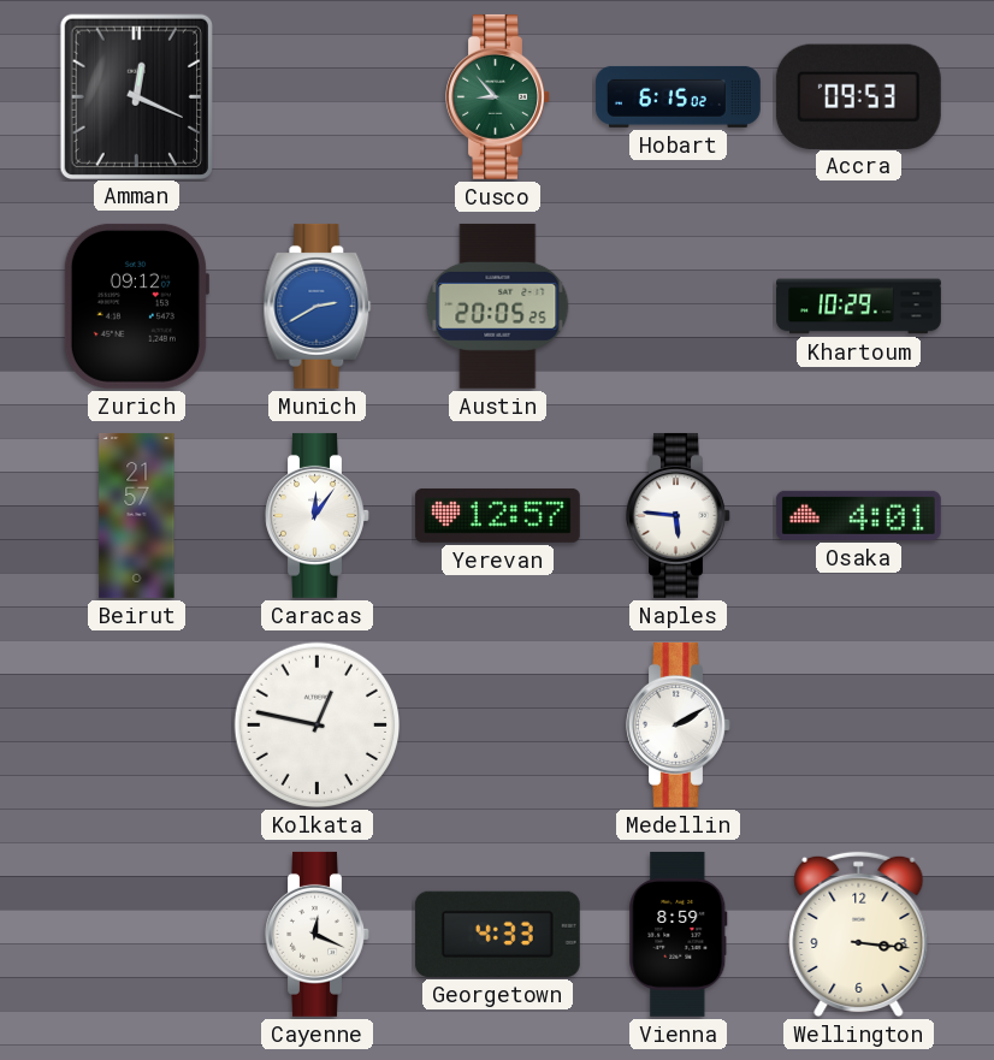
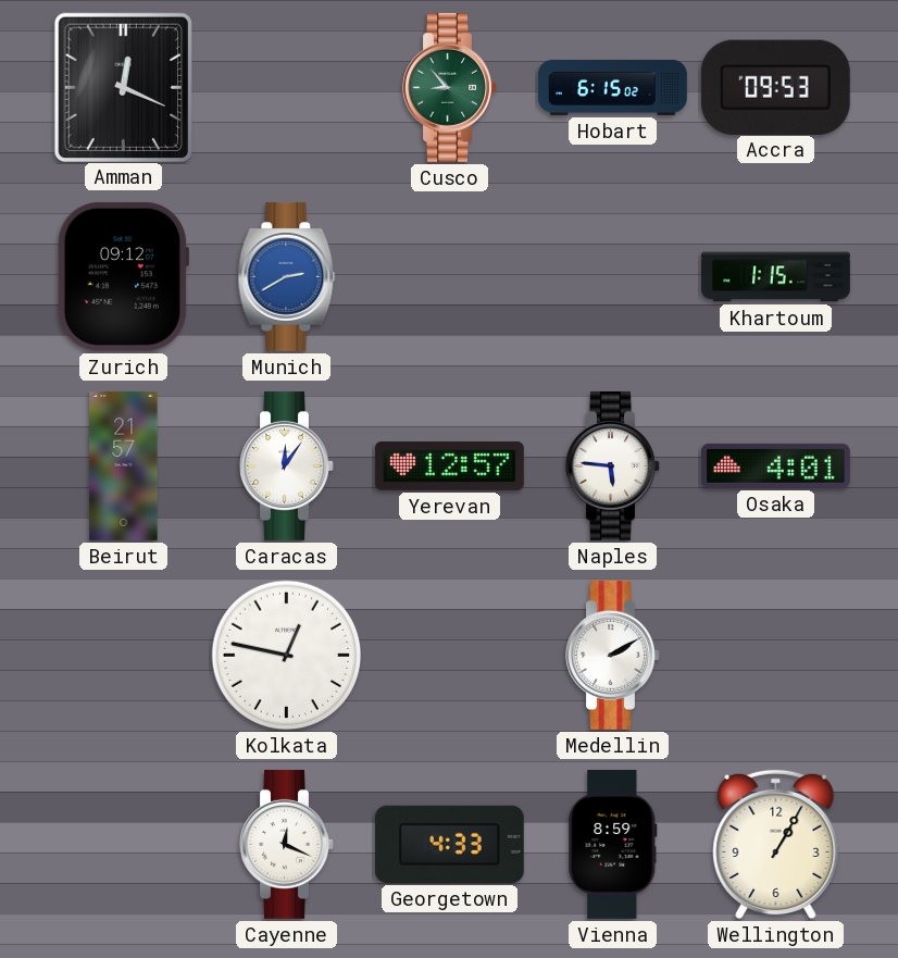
Austin: 20:05 -> none
Khartoum: 10:29 -> 1:15
Wellington: 3:16 -> 1:05
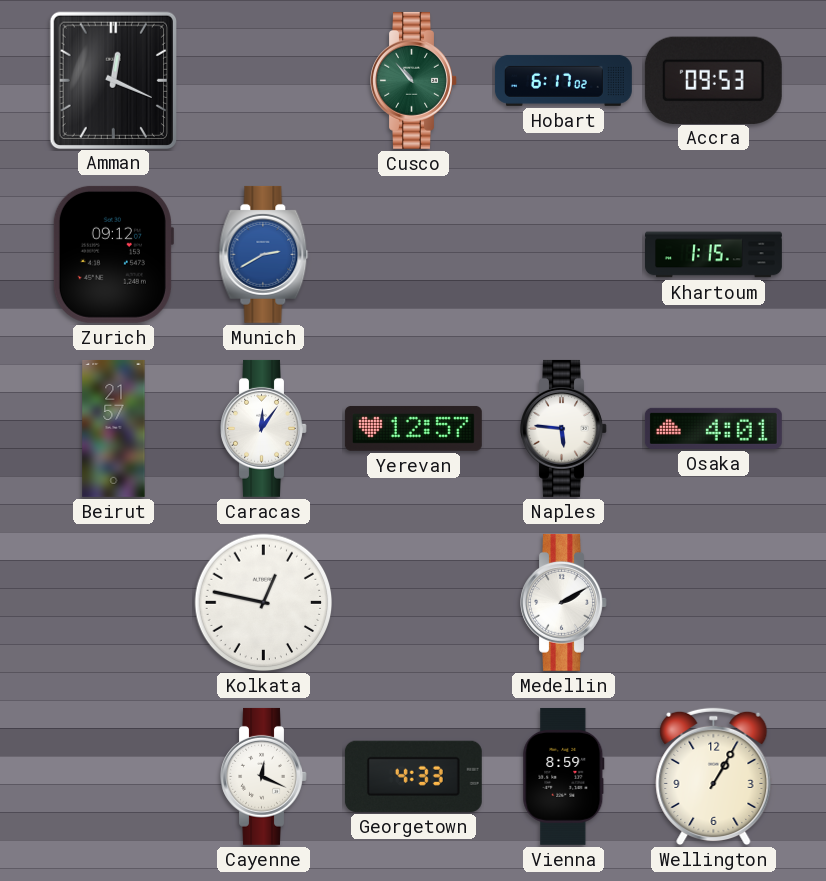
Cusco: 8:53 -> 10:53
Hobart: 6:15 -> 6:17
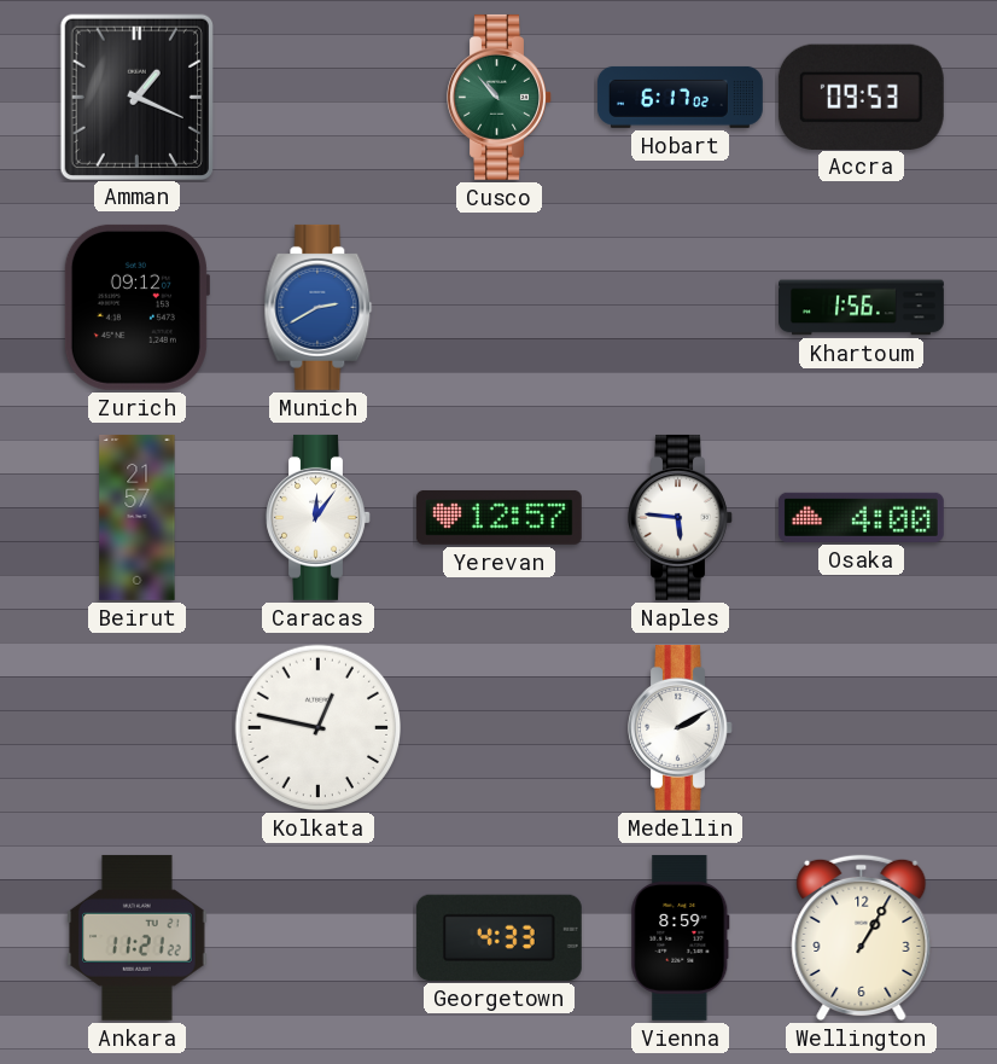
Amman: 12:19 -> 1:19
Khartoum: 1:15 -> 1:56
Osaka: 4:01 -> 4:00
Ankara: none -> 11:21
Cayenne: 12:19 -> none
